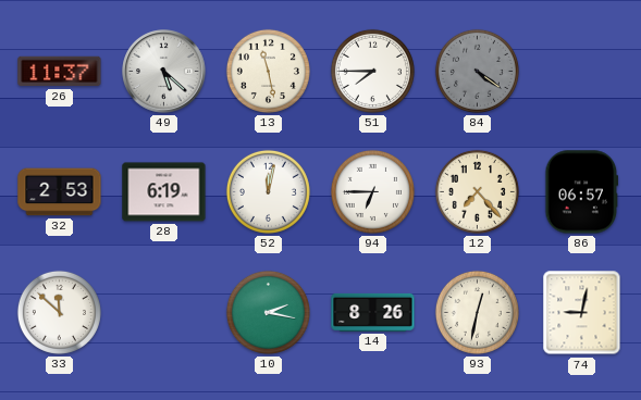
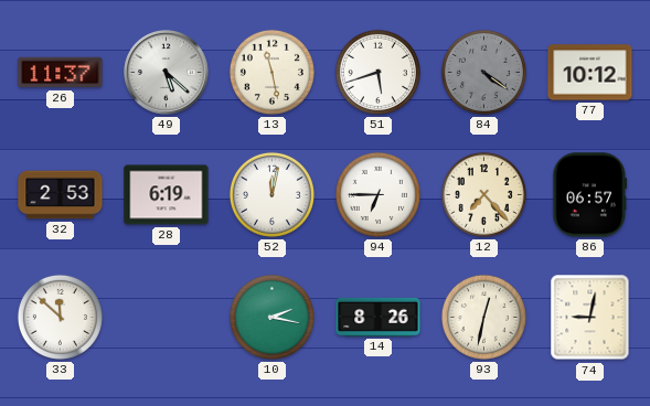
51: 7:45 -> 5:42
77: none -> 10:12
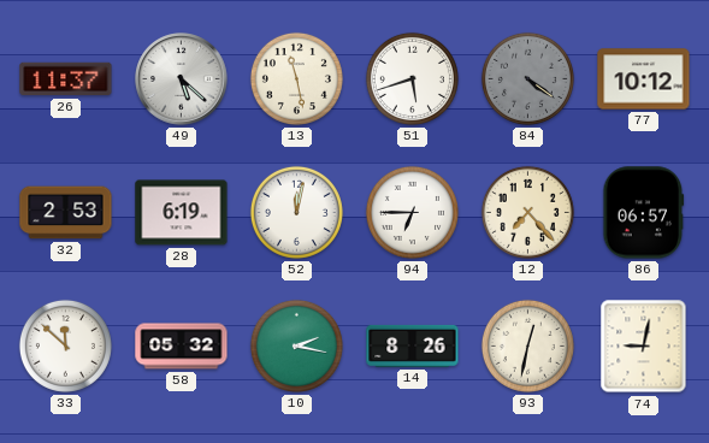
58: none -> 05:32
